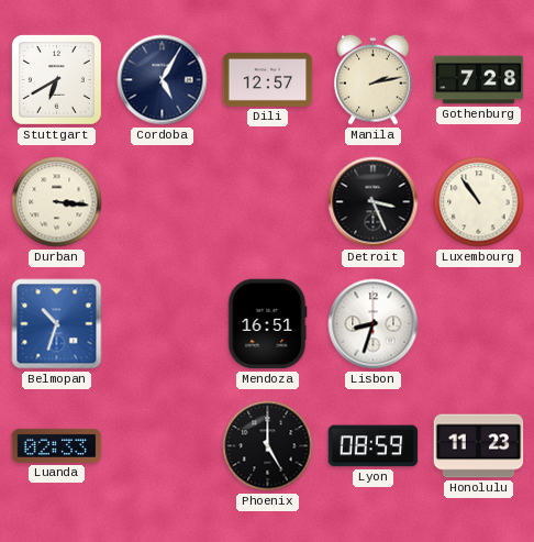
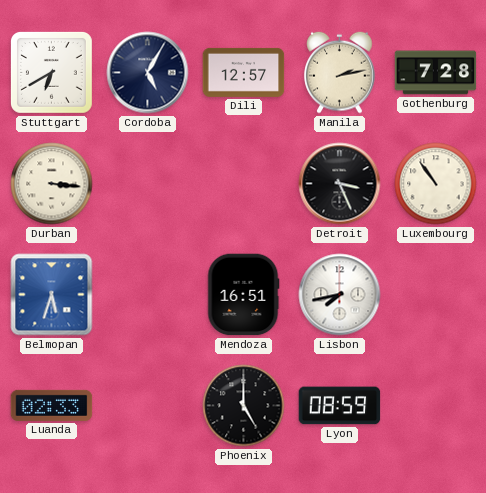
Belmopan: 10:33 -> 5:33
Lisbon: 8:33 -> 7:43
Honolulu: 11:23 -> none
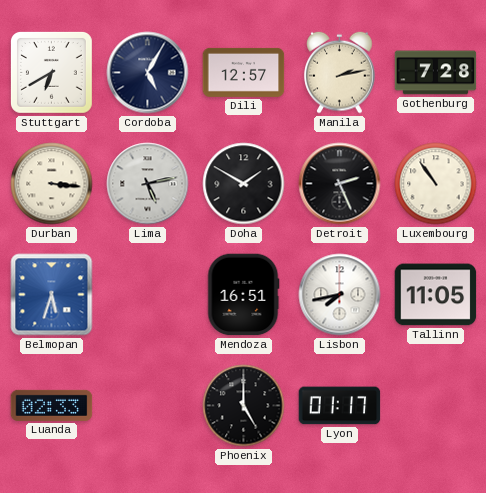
Lima: none -> 5:13
Doha: none -> 1:50
Detroit: 3:26 -> 2:26
Tallinn: none -> 11:05
Lyon: 08:59 -> 01:17
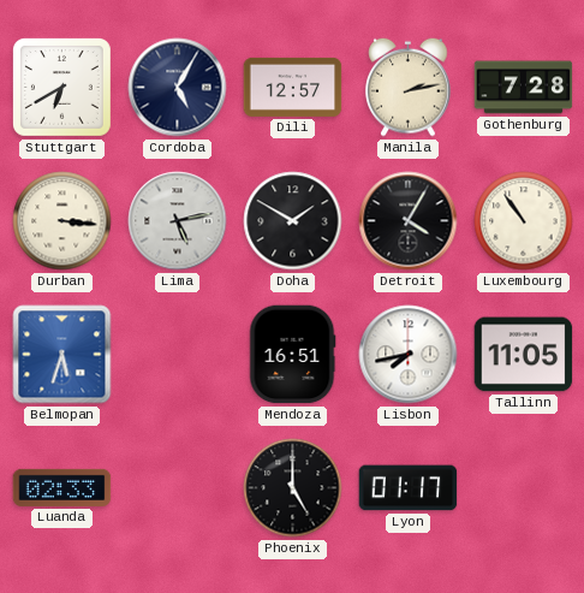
Detroit: 2:26 -> 4:05
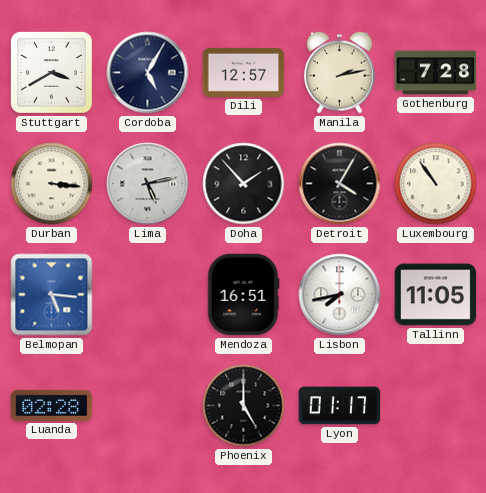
Stuttgart: 6:40 -> 3:40
Doha: 1:50 -> 1:53
Belmopan: 5:33 -> 5:16
Luanda: 02:33 -> 02:28
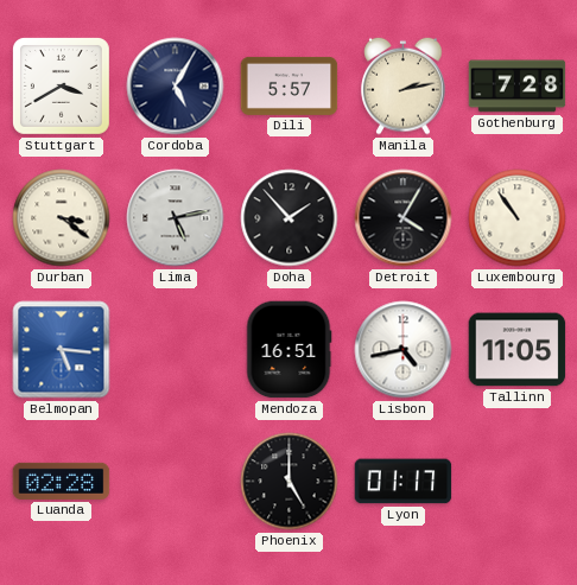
Dili: 12:57 -> 5:57
Durban: 3:16 -> 3:21
Lisbon: 7:43 -> 4:43
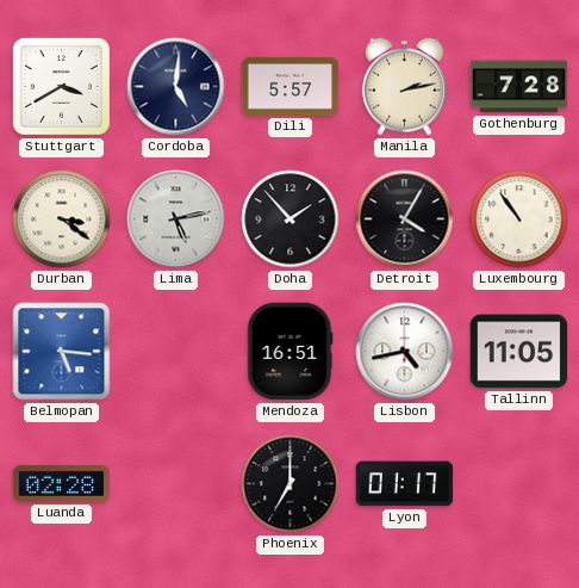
Cordoba: 5:05 -> 5:01
Phoenix: 5:00 -> 7:00
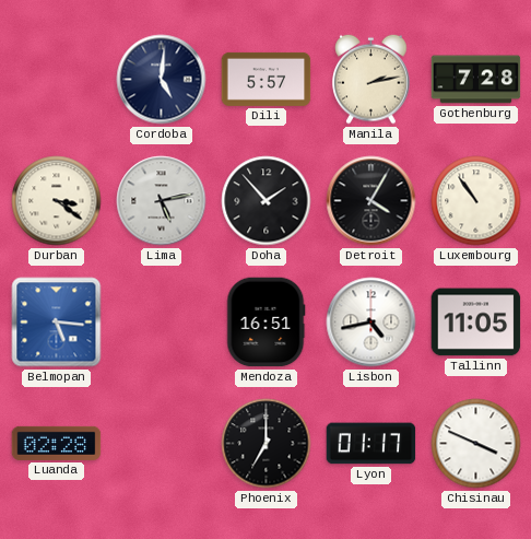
Stuttgart: 3:40 -> none
Chisinau: none -> 3:49
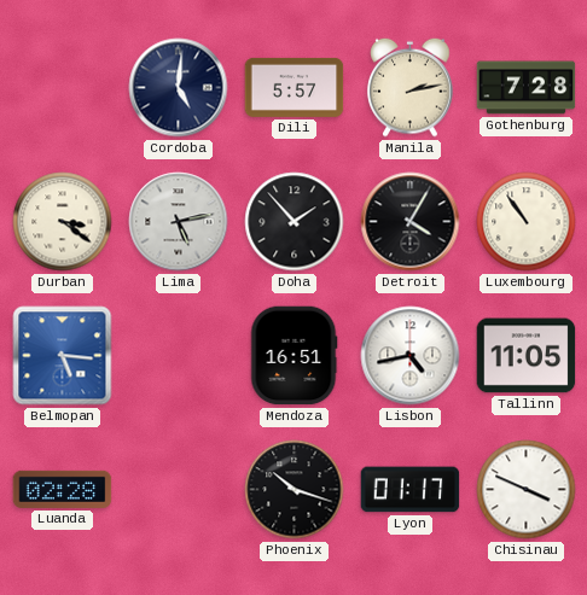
Phoenix: 7:00 -> 10:18
